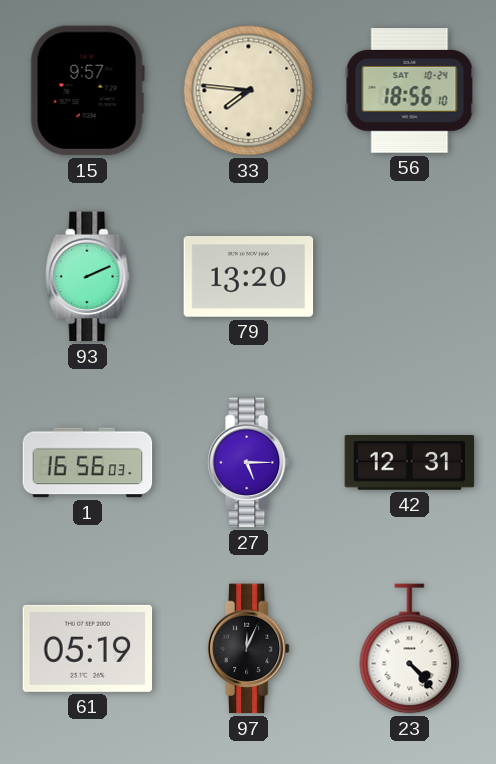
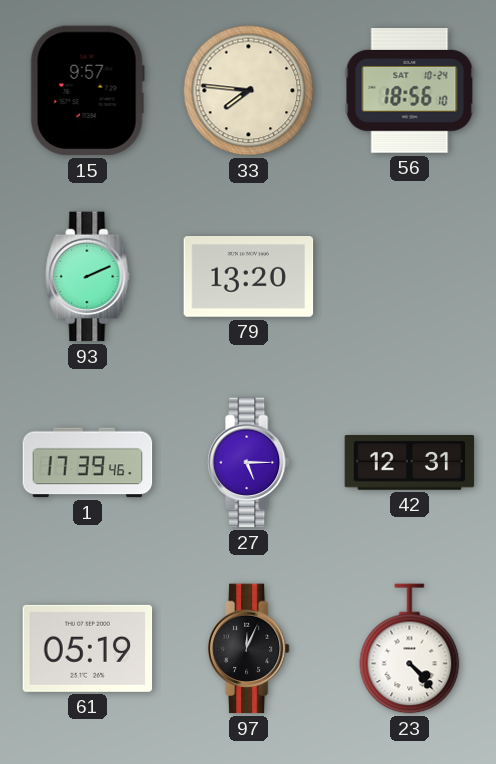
1: 16:56 -> 17:39
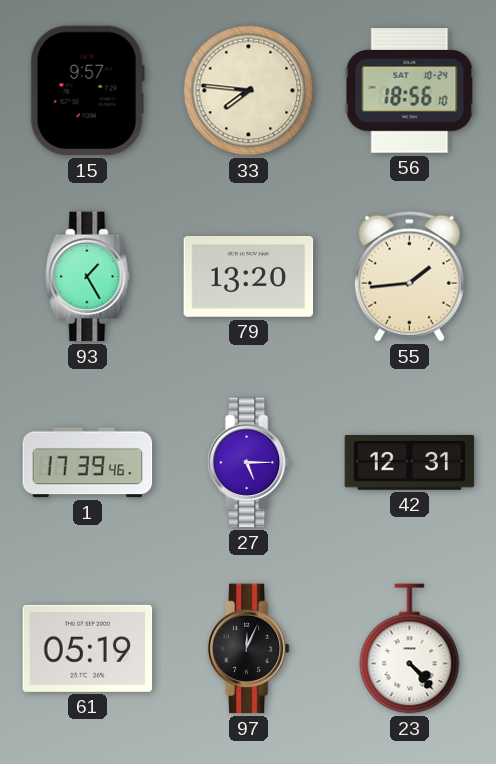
93: 2:11 -> 1:25
55: none -> 1:44
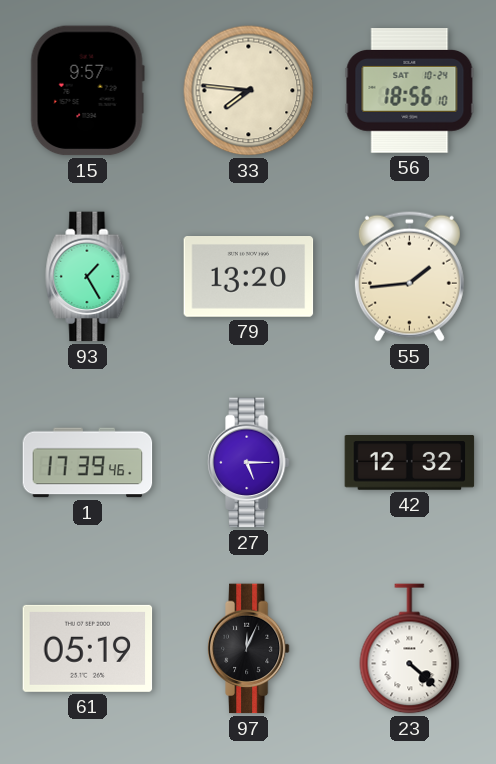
42: 12:31 -> 12:32
23: 4:23 -> 4:22
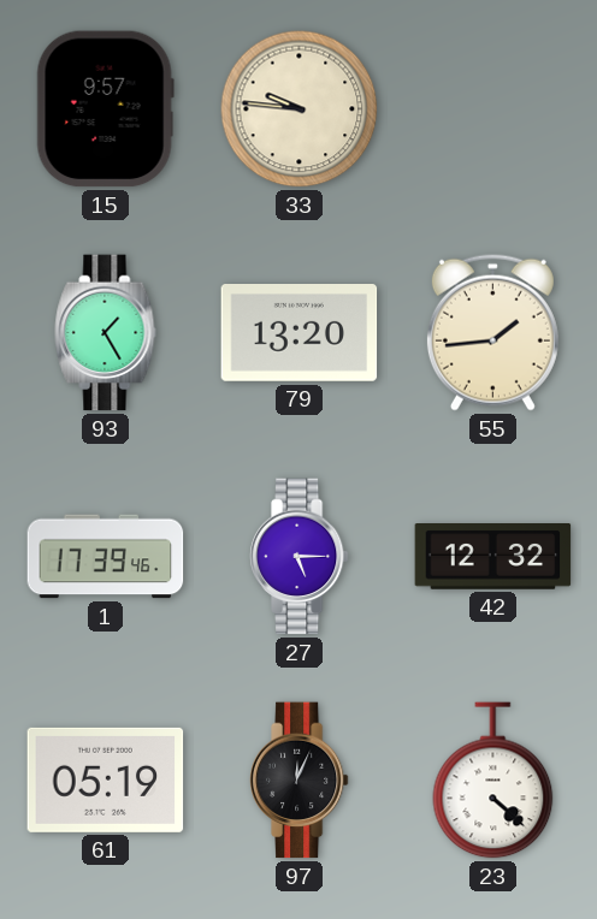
33: 7:46 -> 9:46
56: 18:56 -> none
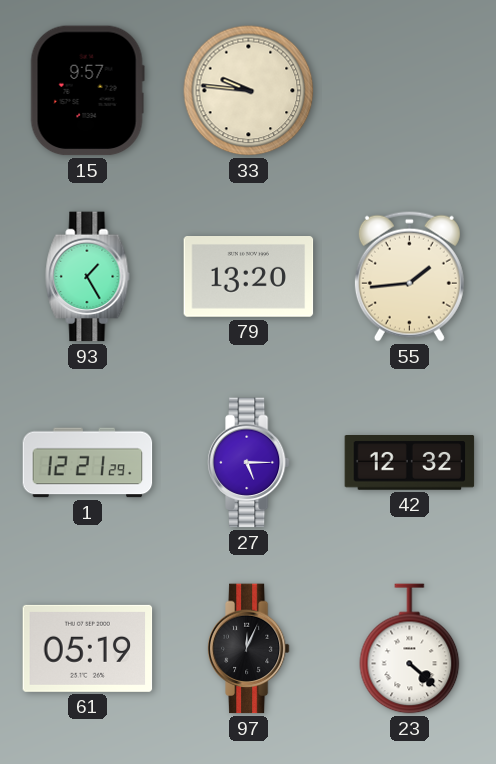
1: 17:39 -> 12:21
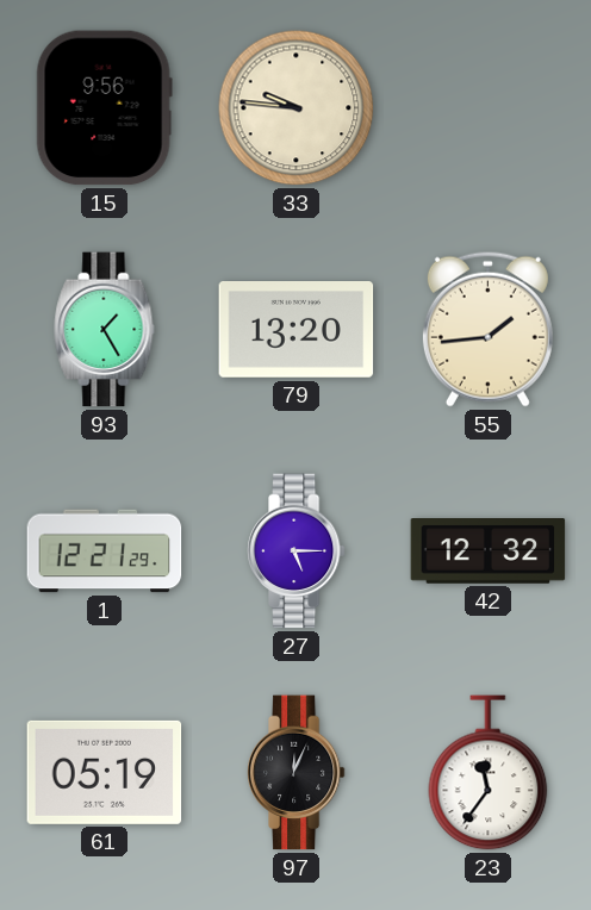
15: 9:57 -> 9:56
23: 4:22 -> 11:36
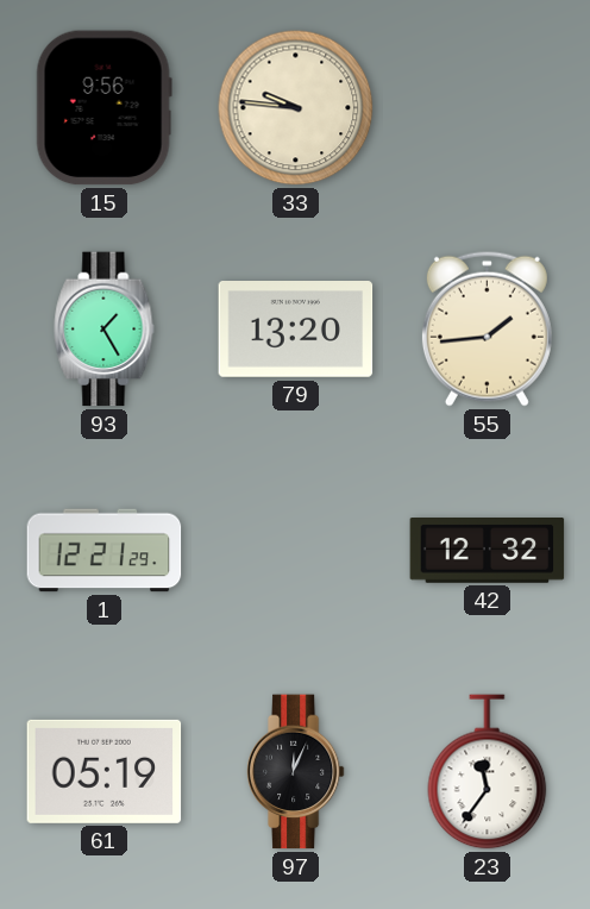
27: 5:15 -> none
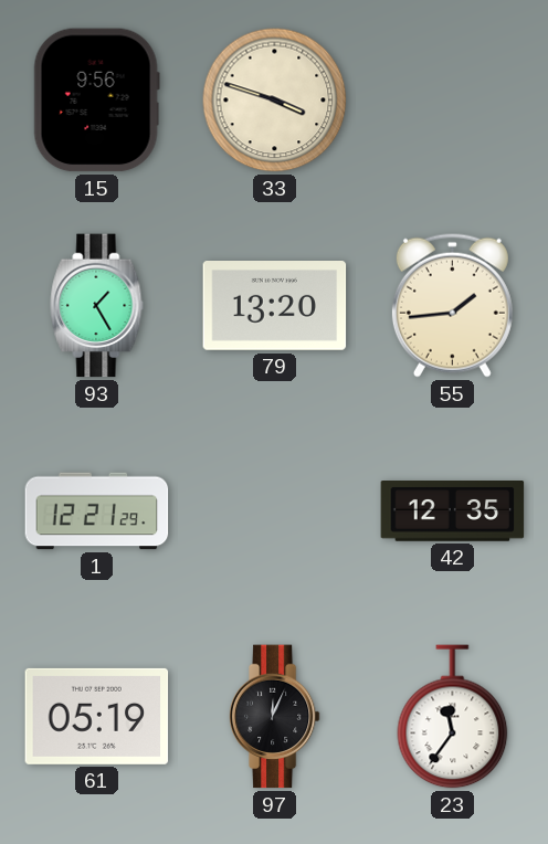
33: 9:46 -> 3:48
42: 12:32 -> 12:35
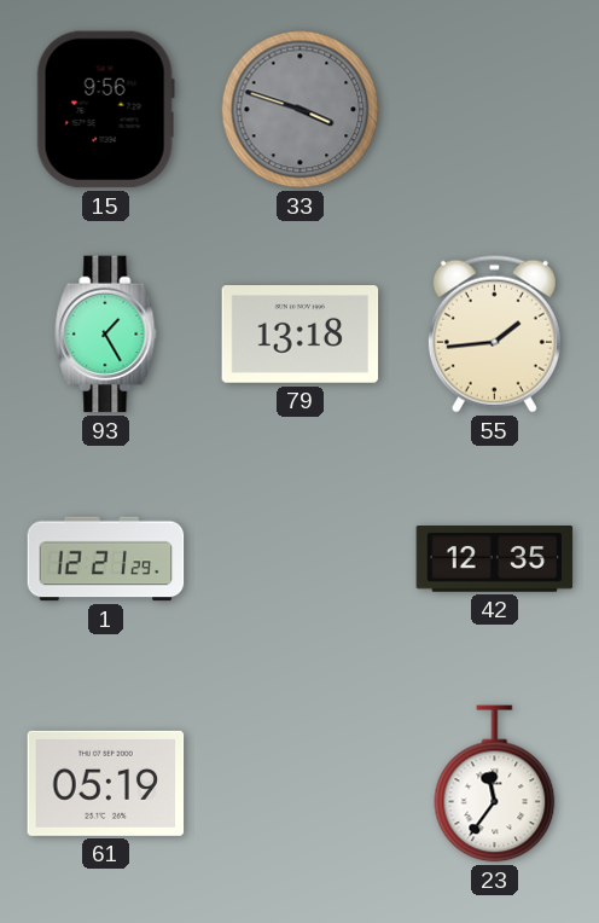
33 dial: cream -> grey
79: 13:20 -> 13:18
97: 12:04 -> none
